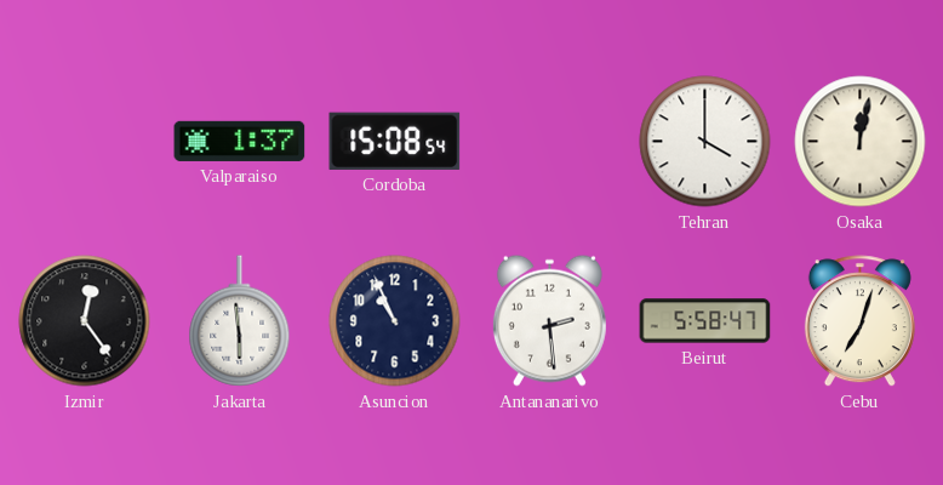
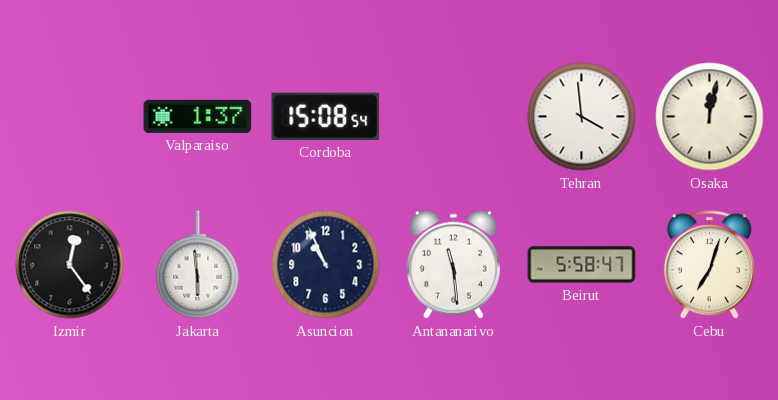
Tehran: 4:00 -> 3:59
Antananarivo: 2:29 -> 11:29
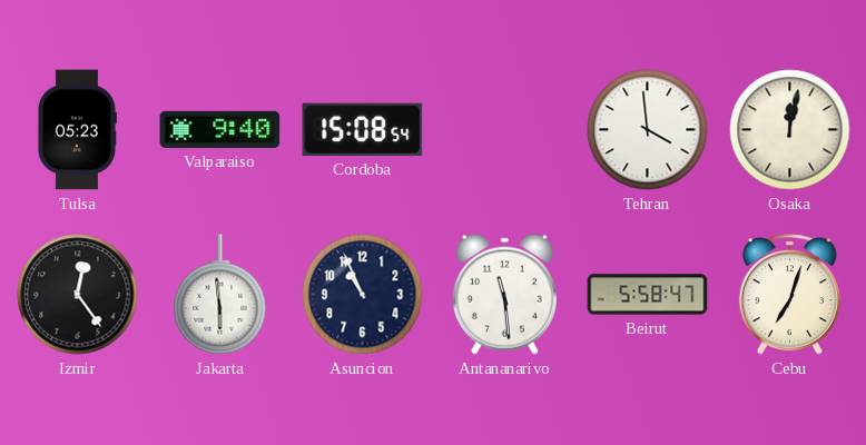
Tulsa: none -> 05:23
Valparaiso: 1:37 -> 9:40
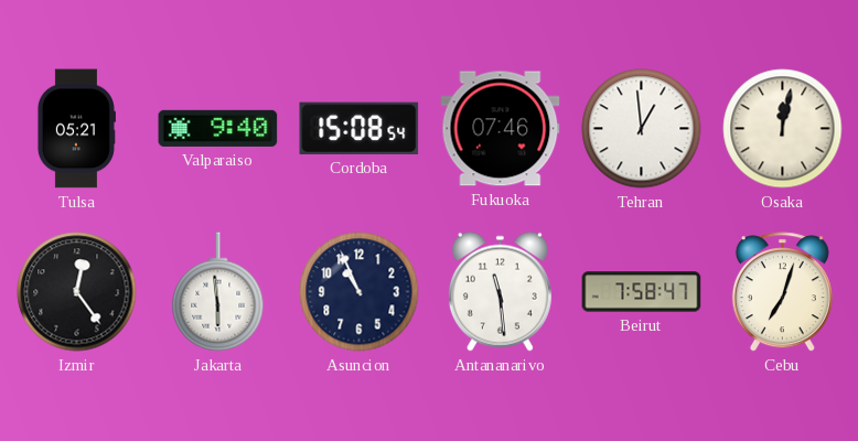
Tulsa: 05:23 -> 05:21
Fukuoka: none -> 07:46
Tehran: 3:59 -> 12:59
Beirut: 5:58 -> 7:58
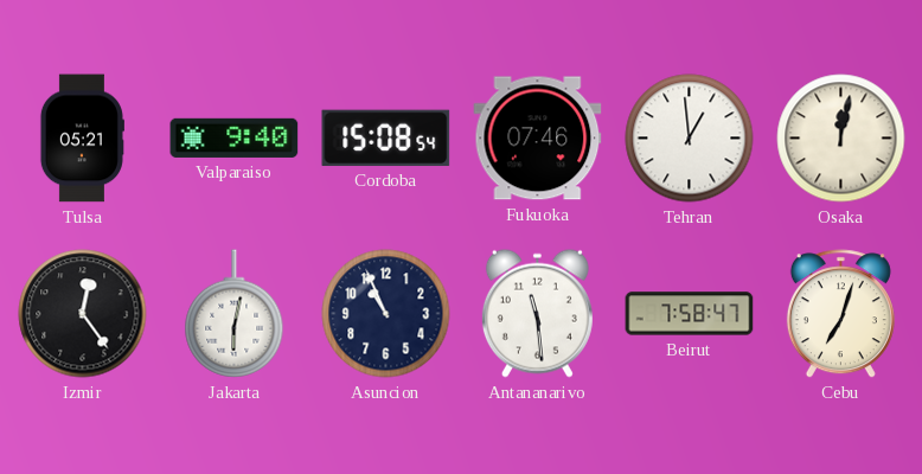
Jakarta: 5:59 -> 6:02
